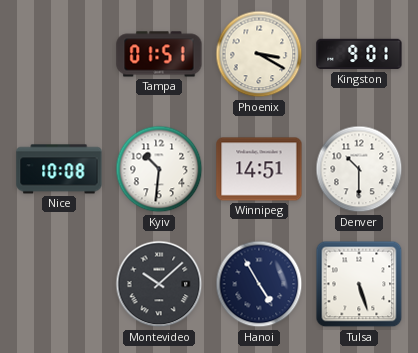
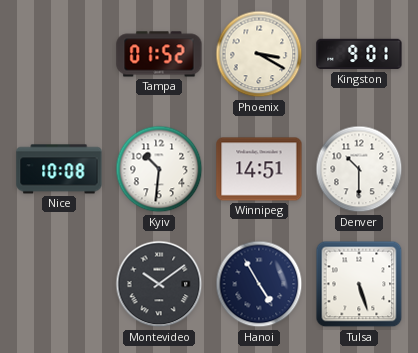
Tampa: 01:51 -> 01:52
Montevideo: 10:08 -> 10:09
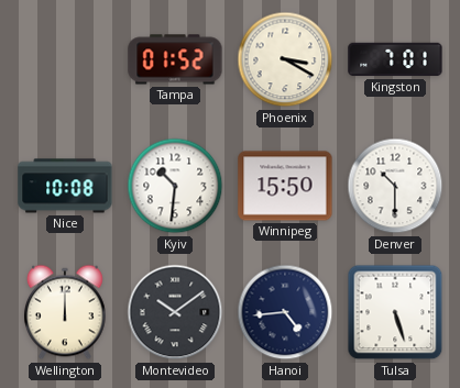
Kingston: 9:01 -> 7:01
Winnipeg: 14:51 -> 15:50
Wellington: none -> 12:00
Hanoi: 4:55 -> 4:44
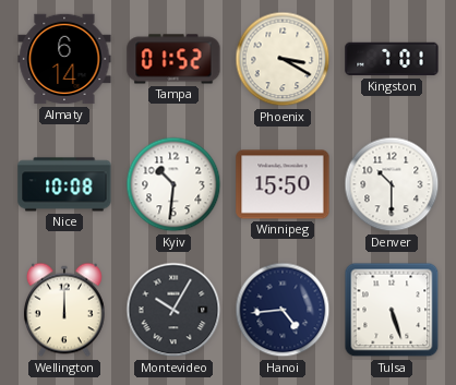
Almaty: none -> 6:14
Montevideo: 10:09 -> 10:05
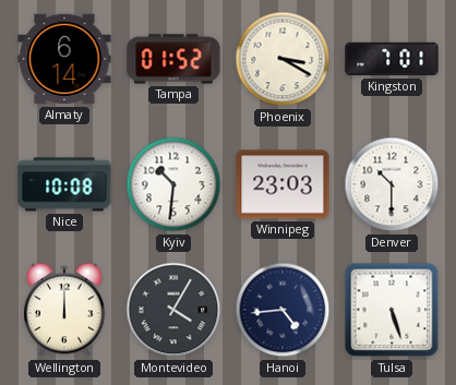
Winnipeg: 15:50 -> 23:03
Montevideo: 10:05 -> 4:05
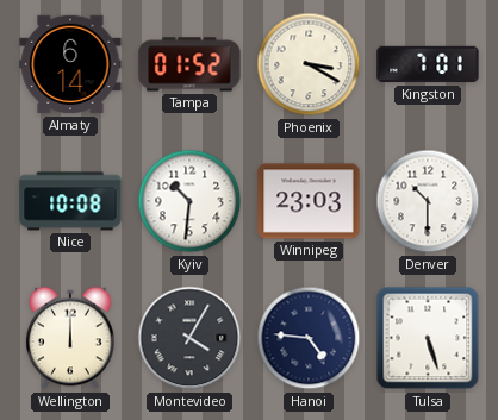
Hanoi: 4:44 -> 4:46
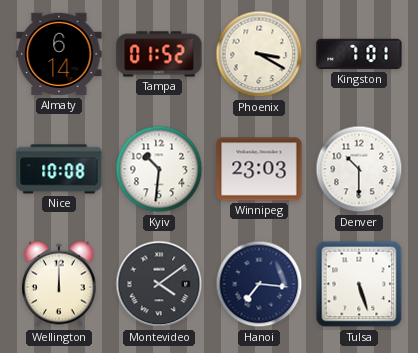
Montevideo: 4:05 -> 4:09
Hanoi: 4:46 -> 7:16
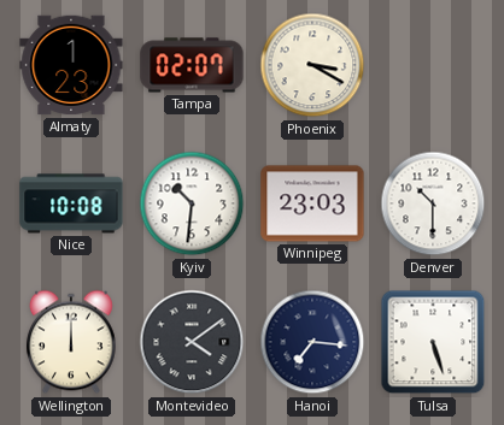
Almaty: 6:14 -> 1:23
Tampa: 01:52 -> 02:07
Kingston: 7:01 -> none
